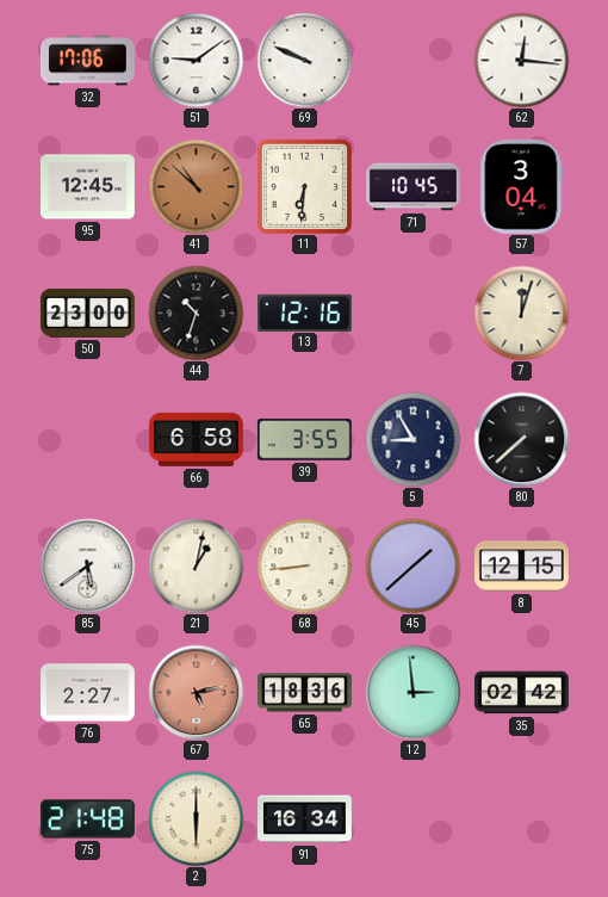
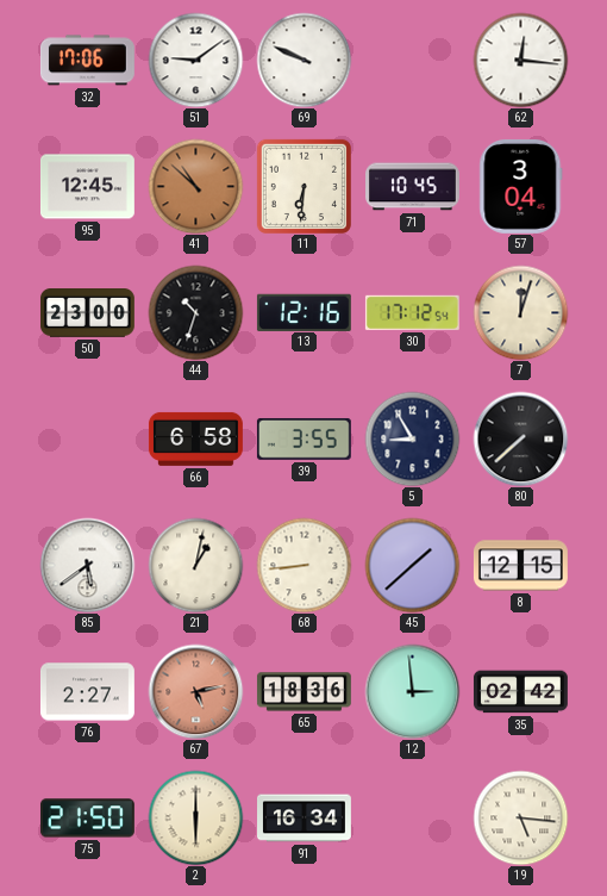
30: none -> 17:12
75: 21:48 -> 21:50
19: none -> 5:16
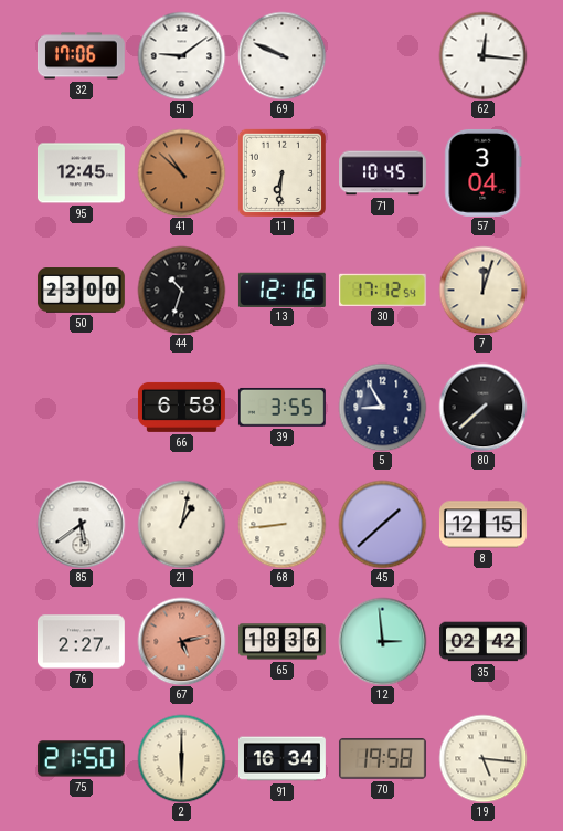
70: none -> 19:58
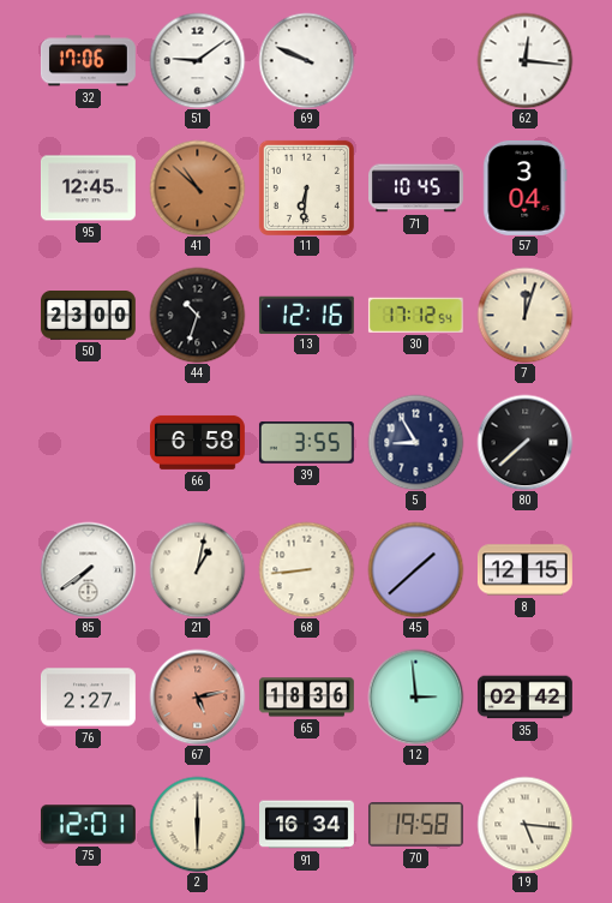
85: 5:39 -> 7:39
75: 21:50 -> 12:01
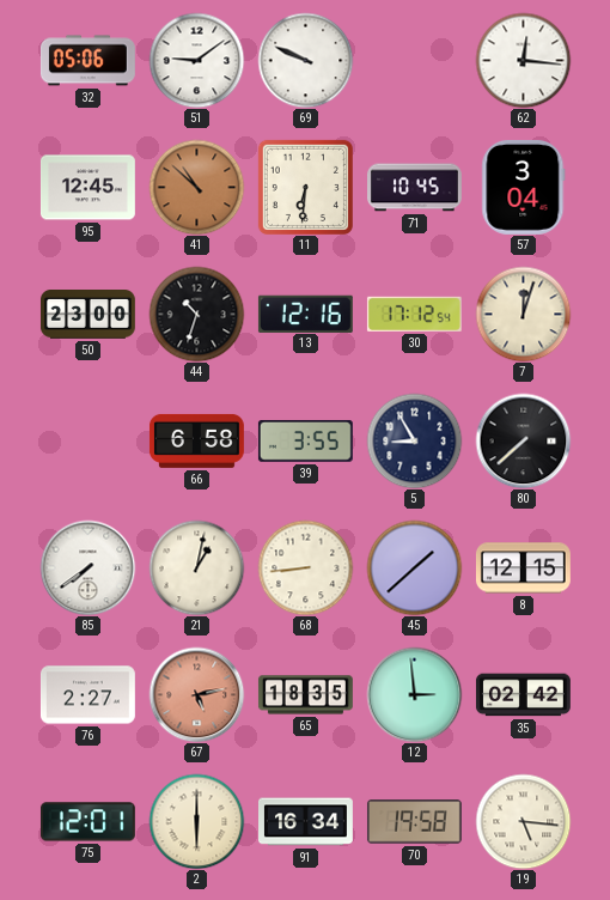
32: 17:06 -> 05:06
65: 18:36 -> 18:35
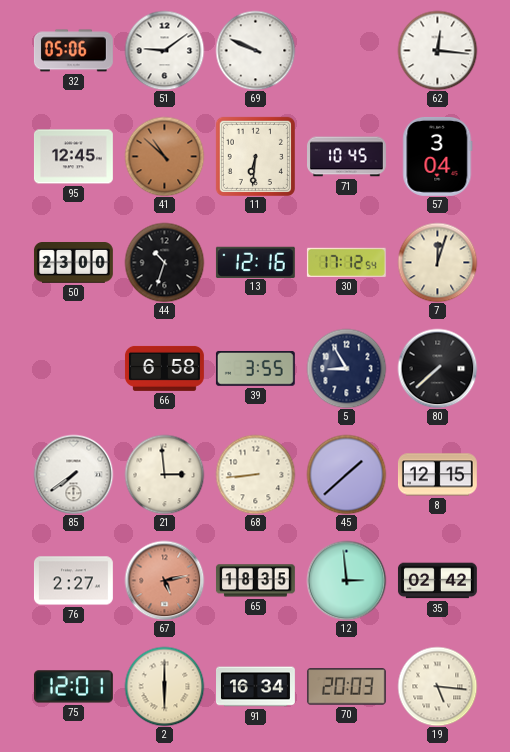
21: 1:02 -> 2:59
70: 19:58 -> 20:03
